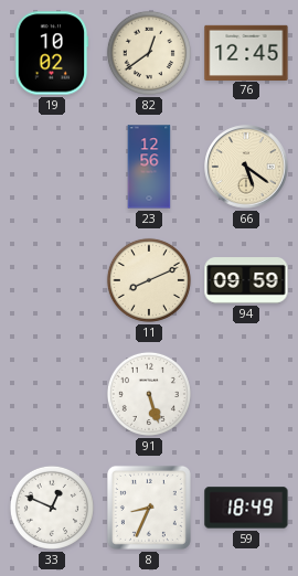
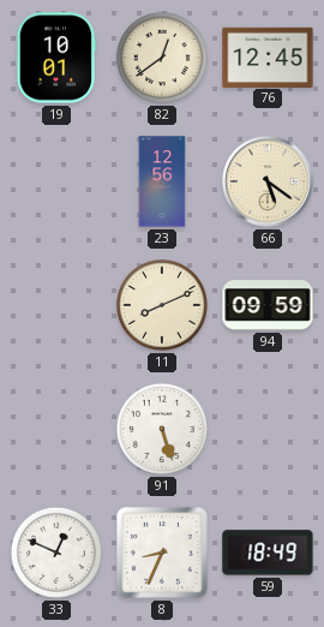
19: 10:02 -> 10:01
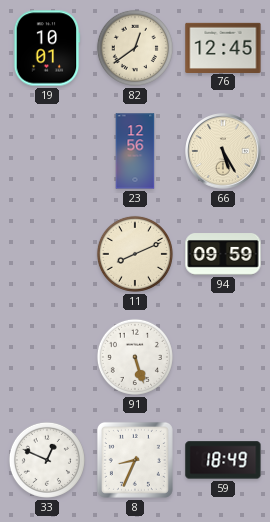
66: 5:21 -> 5:25
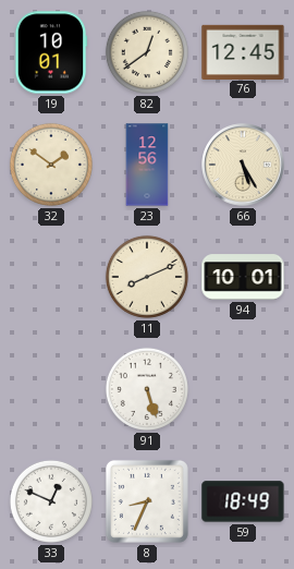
32: none -> 1:51
94: 09:59 -> 10:01
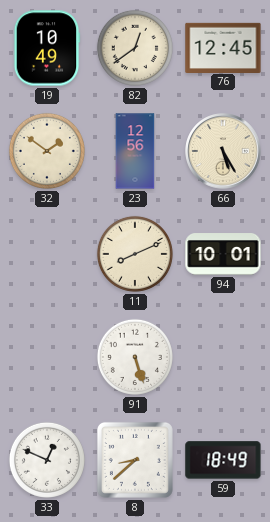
19: 10:01 -> 10:49
8: 8:34 -> 8:38
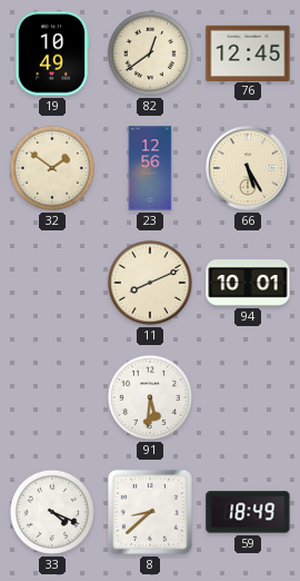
91: 5:27 -> 5:31
33: 12:49 -> 4:19
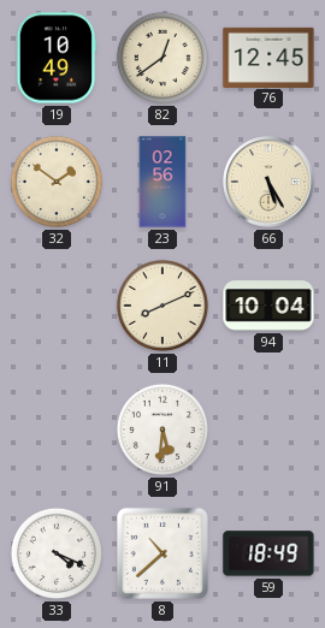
23: 12:56 -> 02:56
94: 10:01 -> 10:04
8: 8:38 -> 10:38
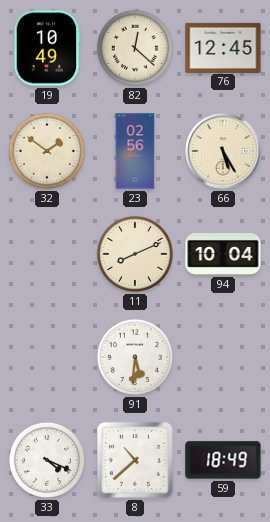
82: 12:39 -> 12:22
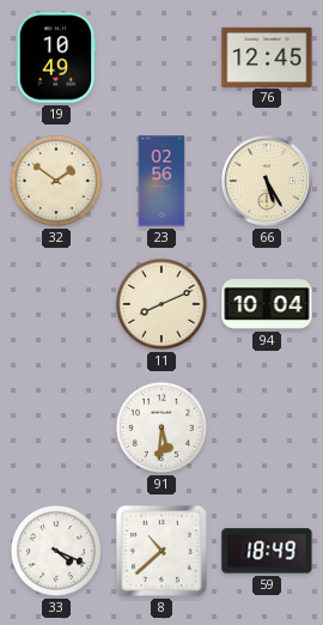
82: 12:22 -> none
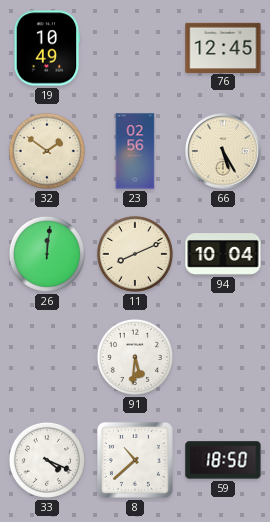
26: none -> 12:01
59: 18:49 -> 18:50
